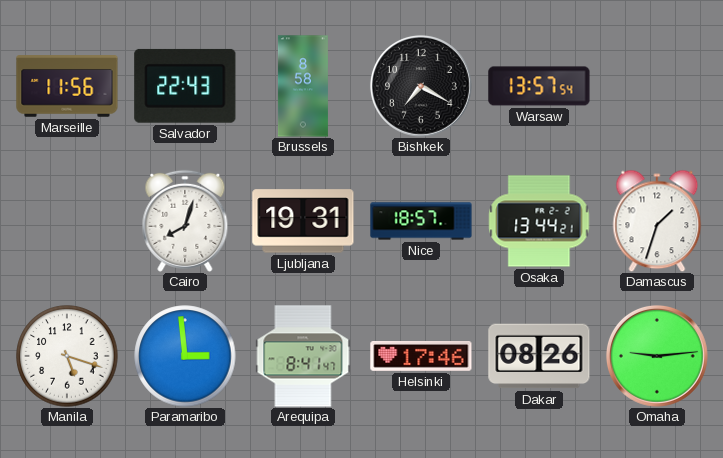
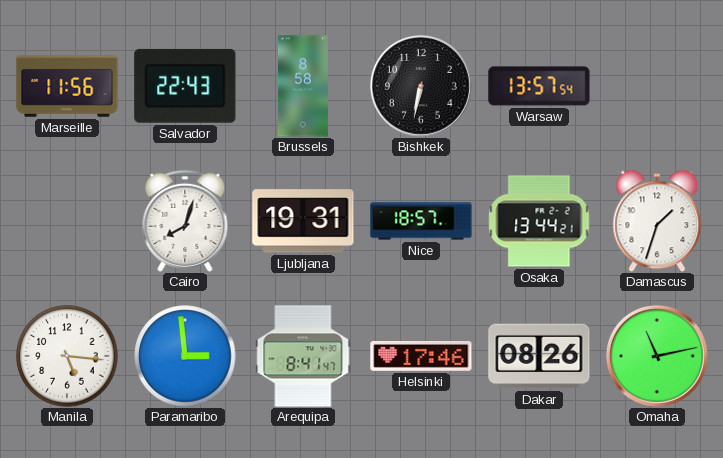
Bishkek: 7:20 -> 6:32
Manila: 5:18 -> 5:16
Omaha: 9:14 -> 11:13
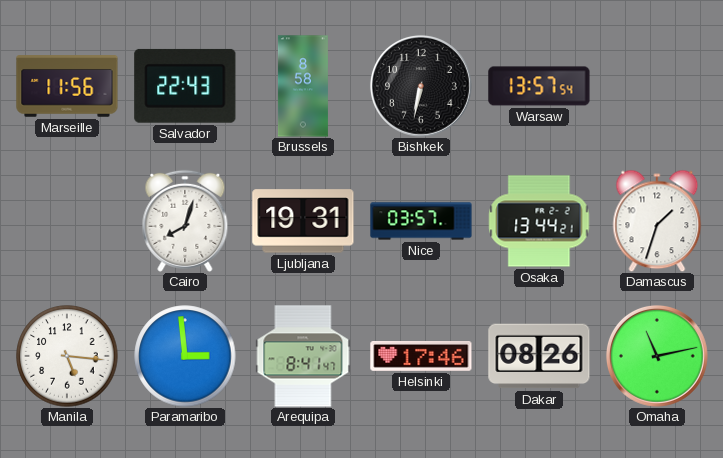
Nice: 18:57 -> 03:57
